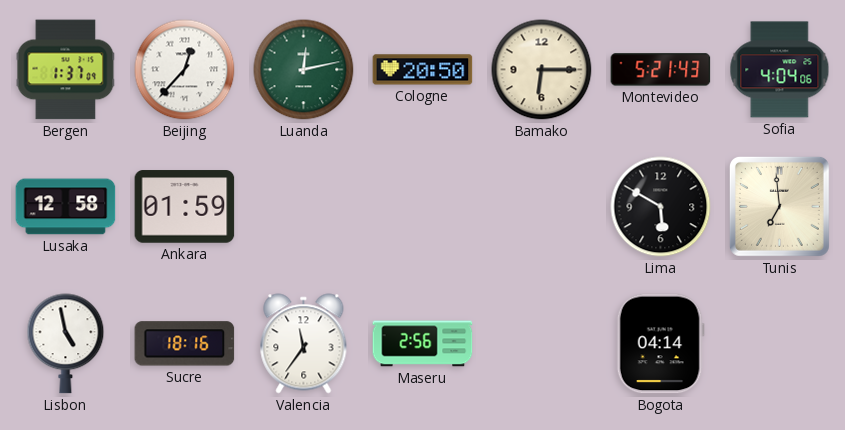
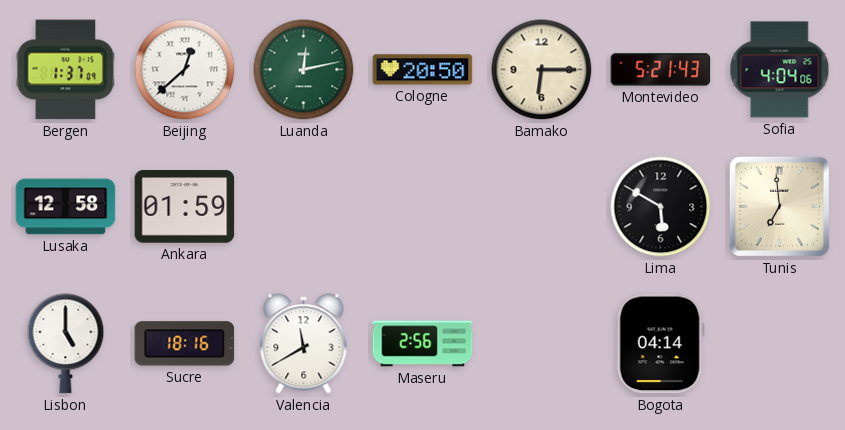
Beijing: 12:37 -> 12:38
Lisbon: 4:58 -> 5:00
Valencia: 11:36 -> 11:40
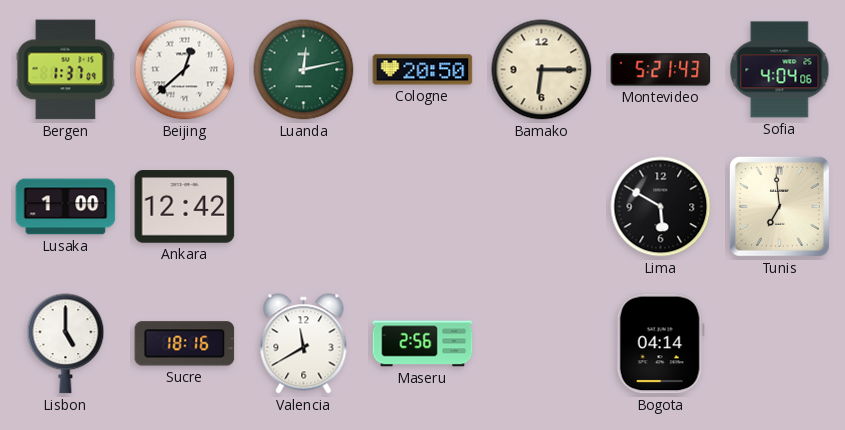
Lusaka: 12:58 -> 1:00
Ankara: 01:59 -> 12:42
